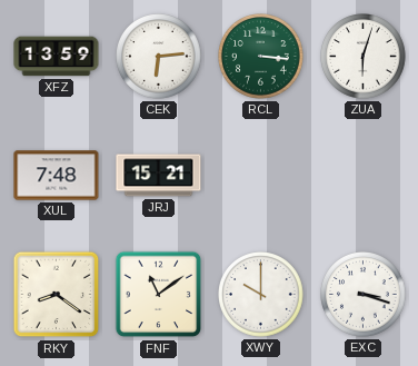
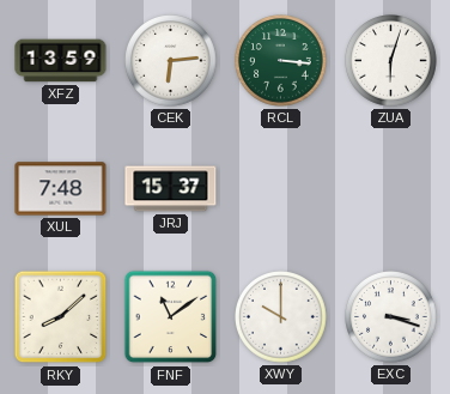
JRJ: 15:21 -> 15:37
RKY: 8:21 -> 8:08
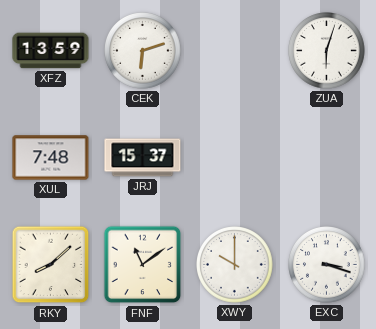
CEK: 6:14 -> 6:12
RCL: 3:16 -> none
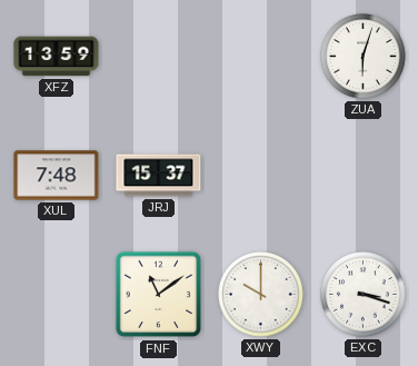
CEK: 6:12 -> none
RKY: 8:08 -> none
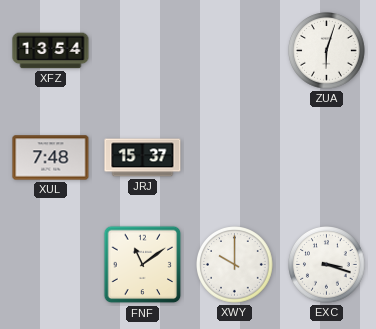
XFZ: 13:59 -> 13:54
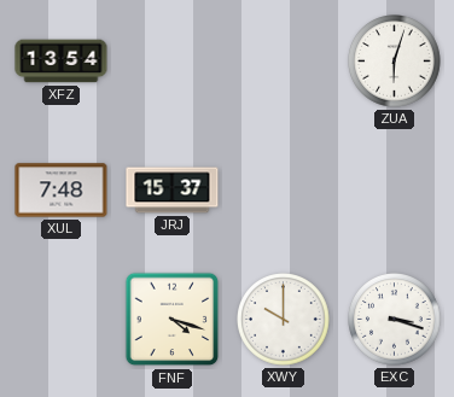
FNF: 11:09 -> 4:18
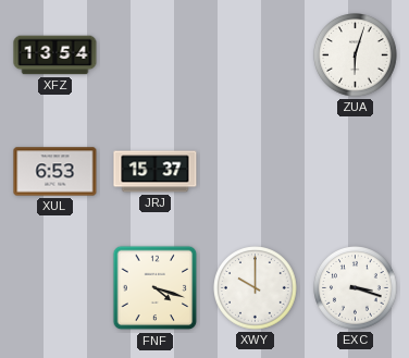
XUL: 7:48 -> 6:53
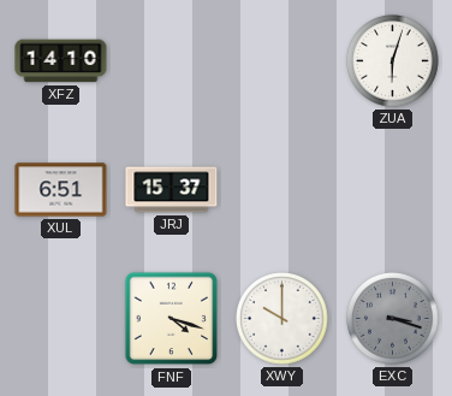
XFZ: 13:54 -> 14:10
XUL: 6:53 -> 6:51
EXC dial: white -> grey
